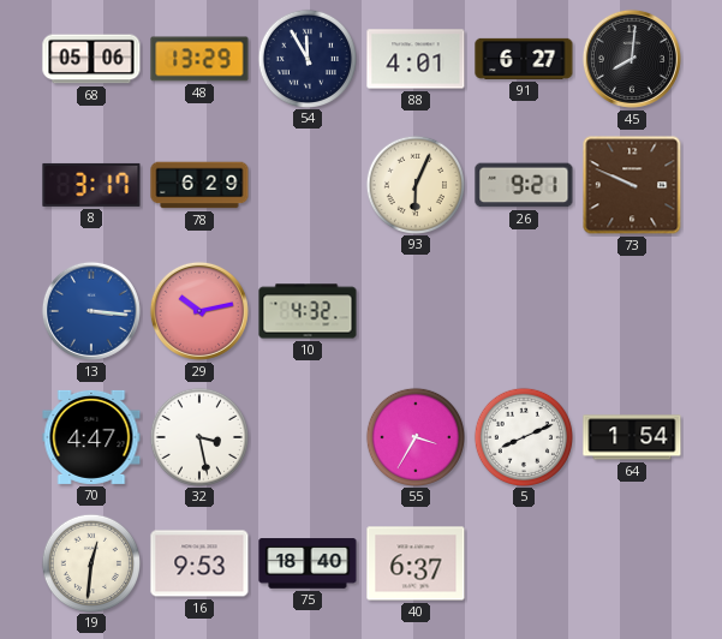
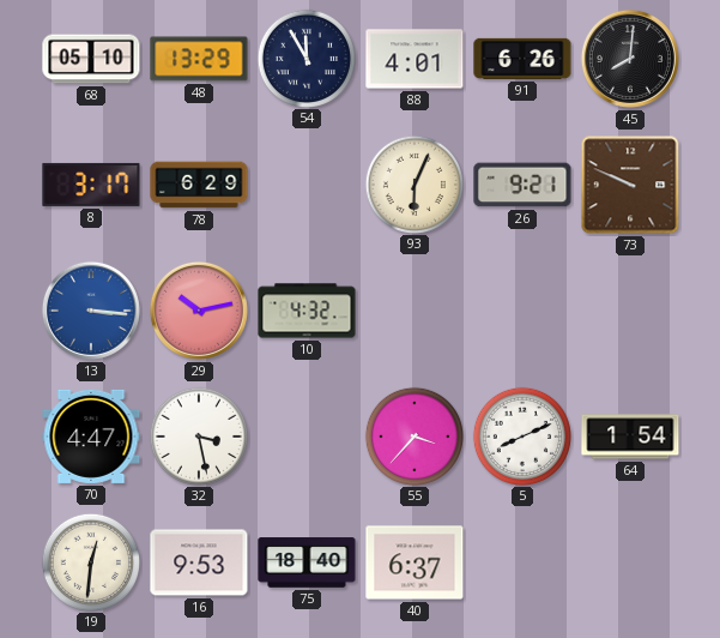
68: 05:06 -> 05:10
91: 6:27 -> 6:26
55: 3:35 -> 3:37
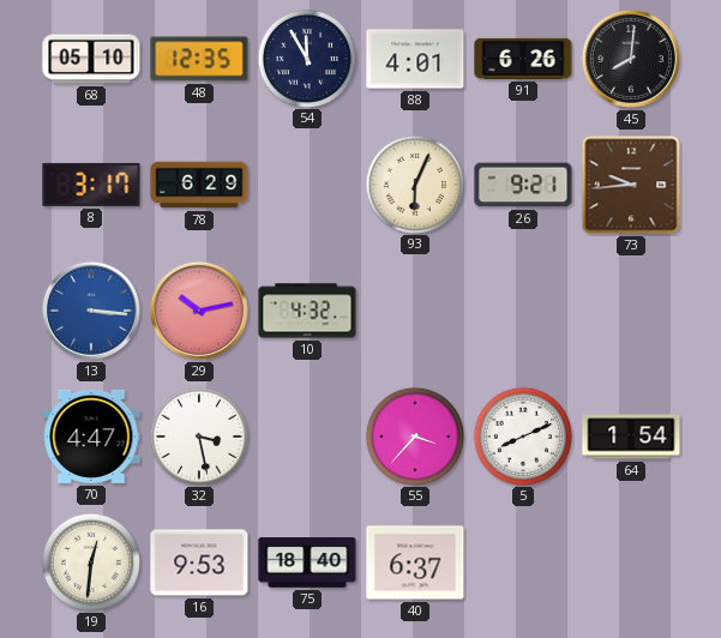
48: 13:29 -> 12:35
73: 9:49 -> 9:44
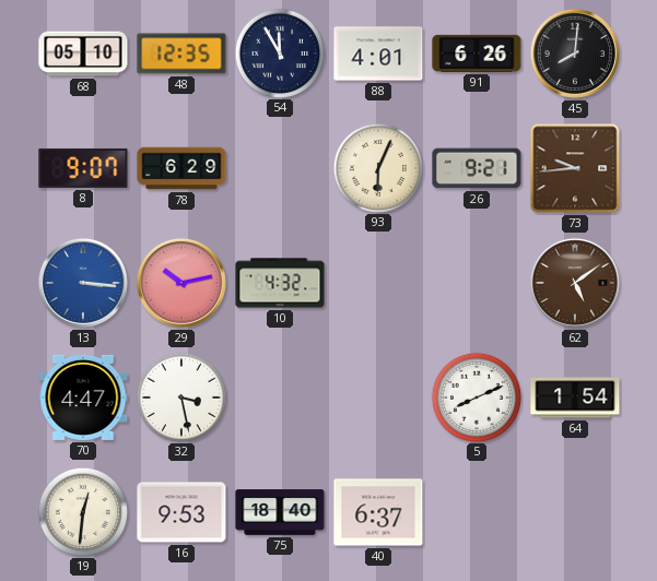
8: 3:17 -> 9:07
62: none -> 5:09
55: 3:37 -> none
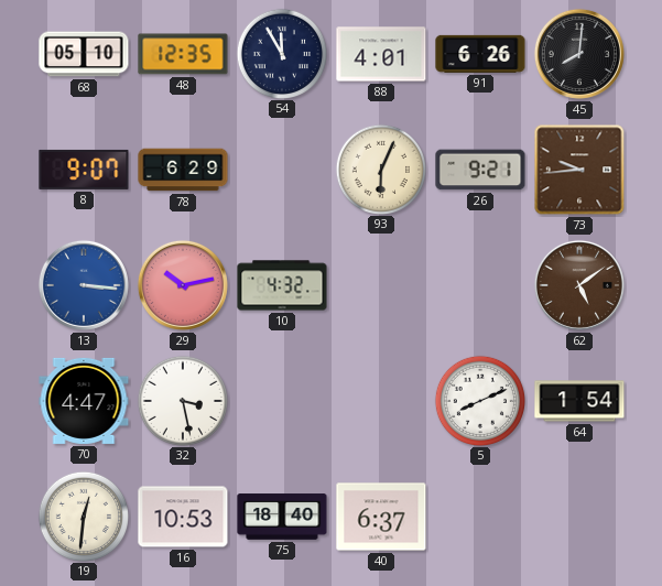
16: 9:53 -> 10:53
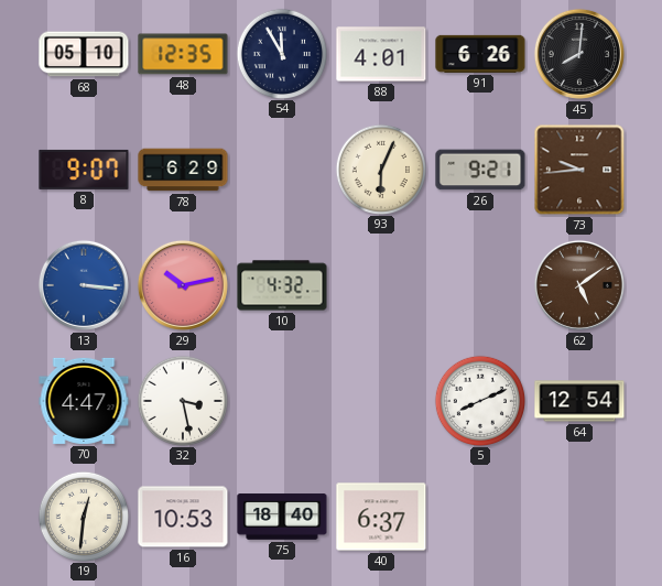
64: 1:54 -> 12:54
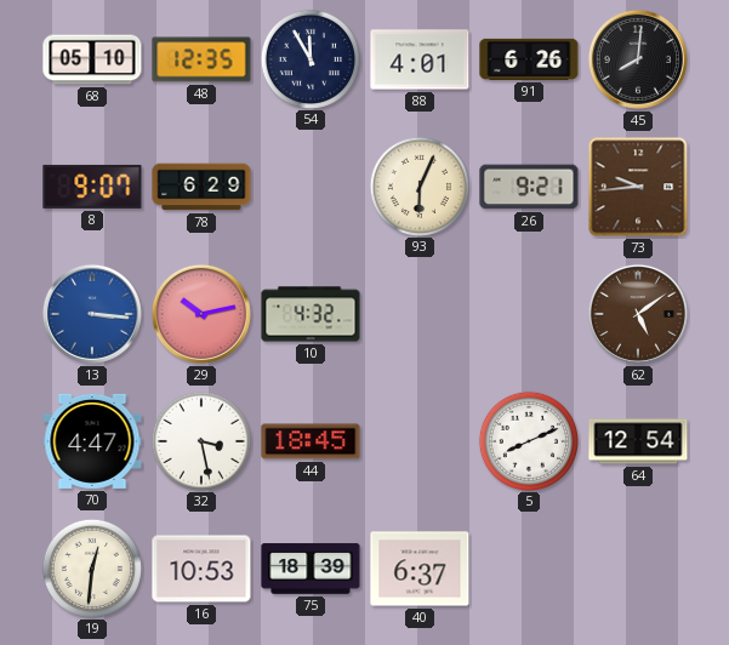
44: none -> 18:45
75: 18:40 -> 18:39
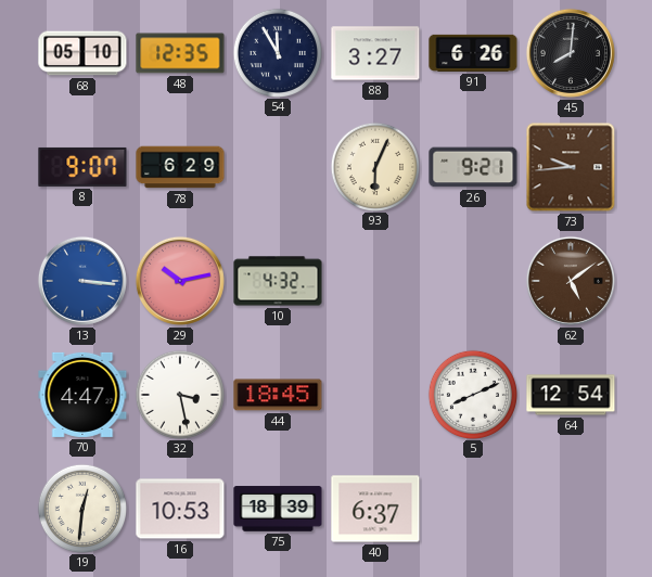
88: 4:01 -> 3:27
